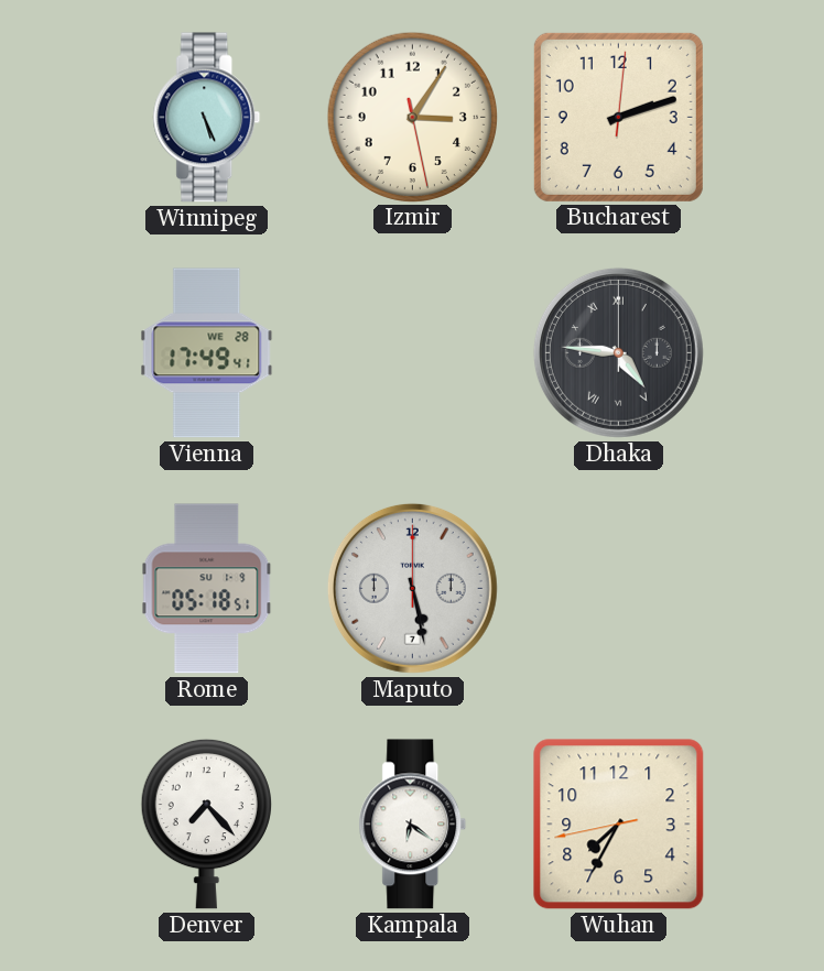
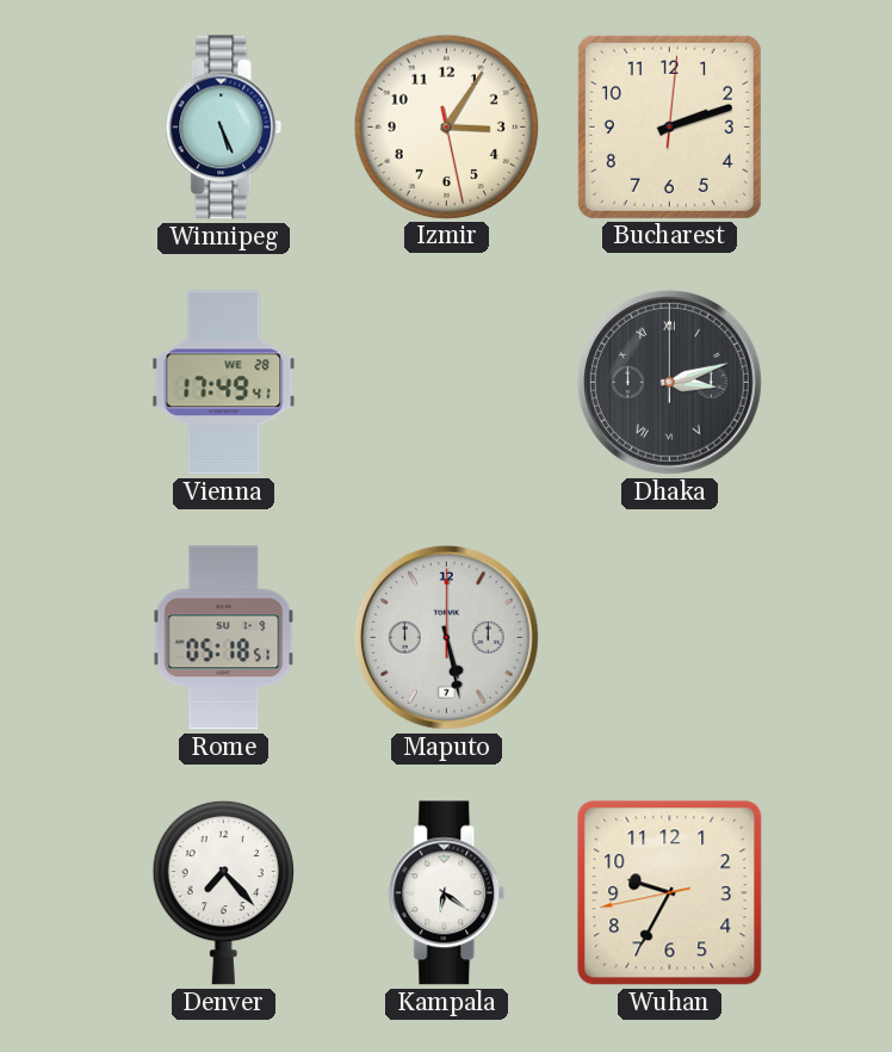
Dhaka: 4:46 -> 3:12
Wuhan: 7:34 -> 9:34
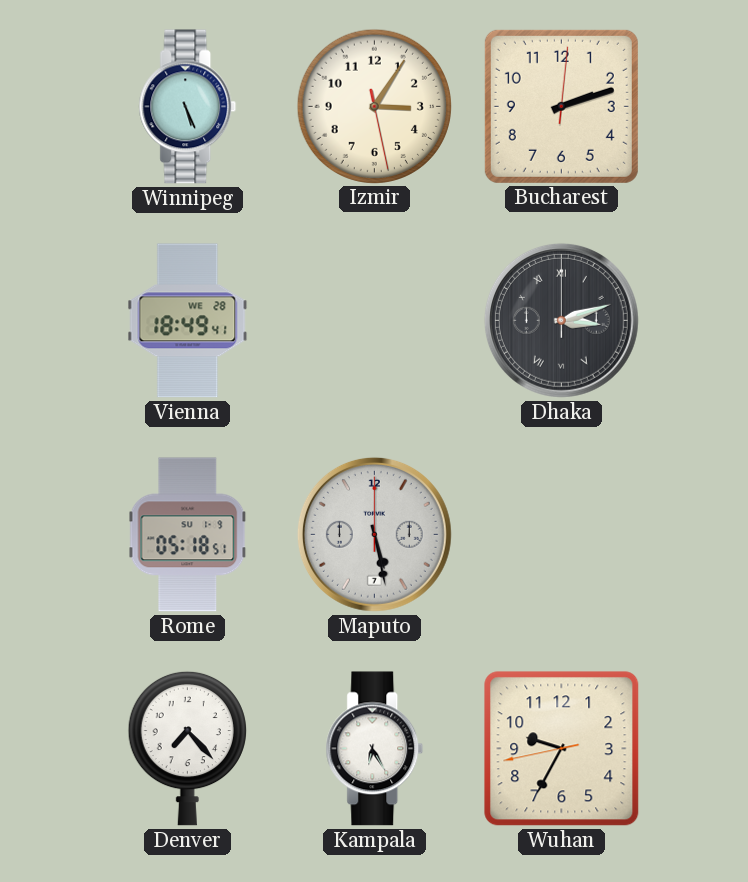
Vienna: 17:49 -> 18:49
Kampala: 6:21 -> 6:25
